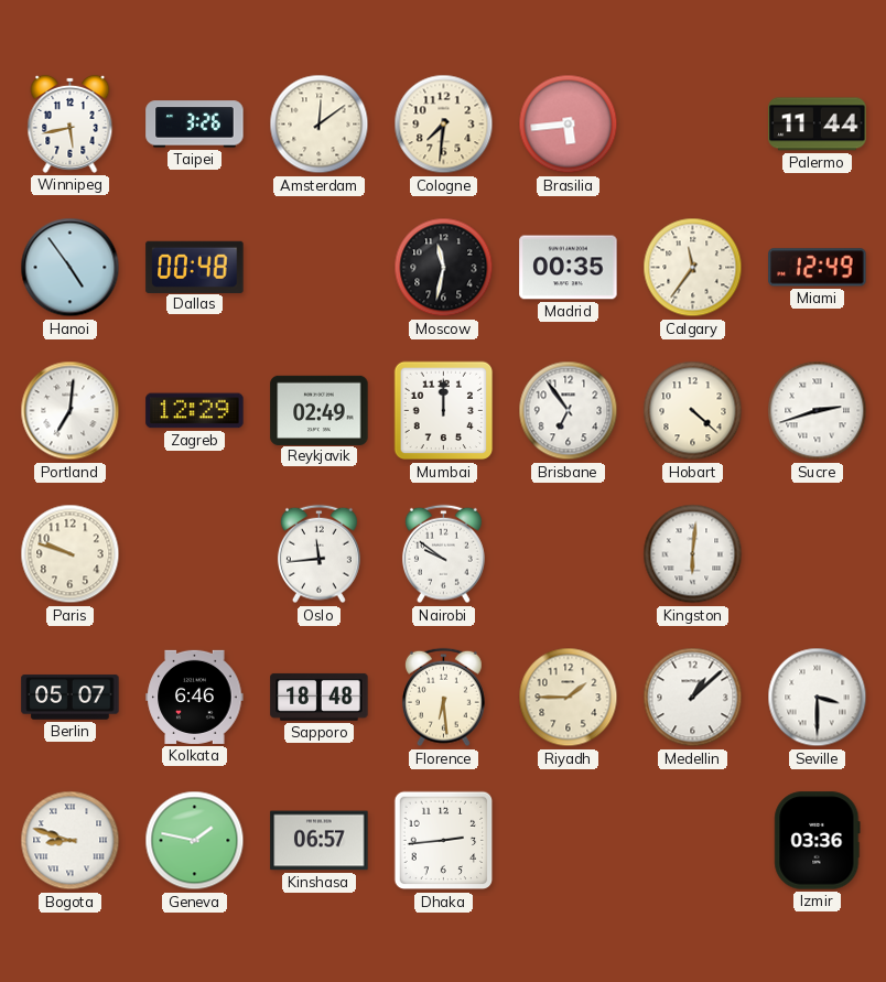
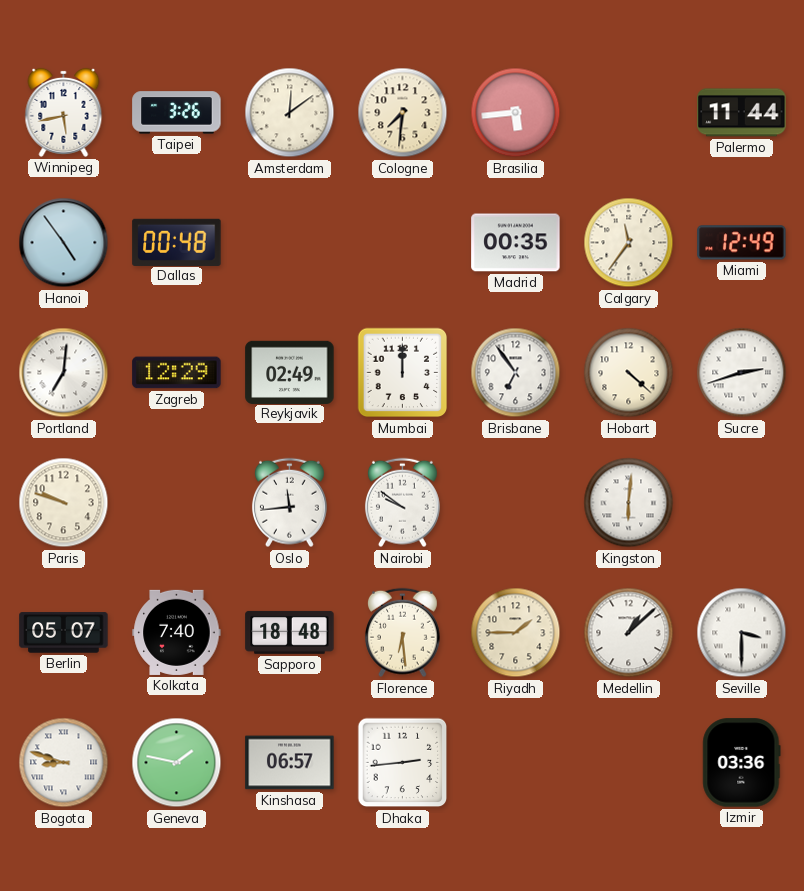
Moscow: 11:32 -> none
Kolkata: 6:46 -> 7:40
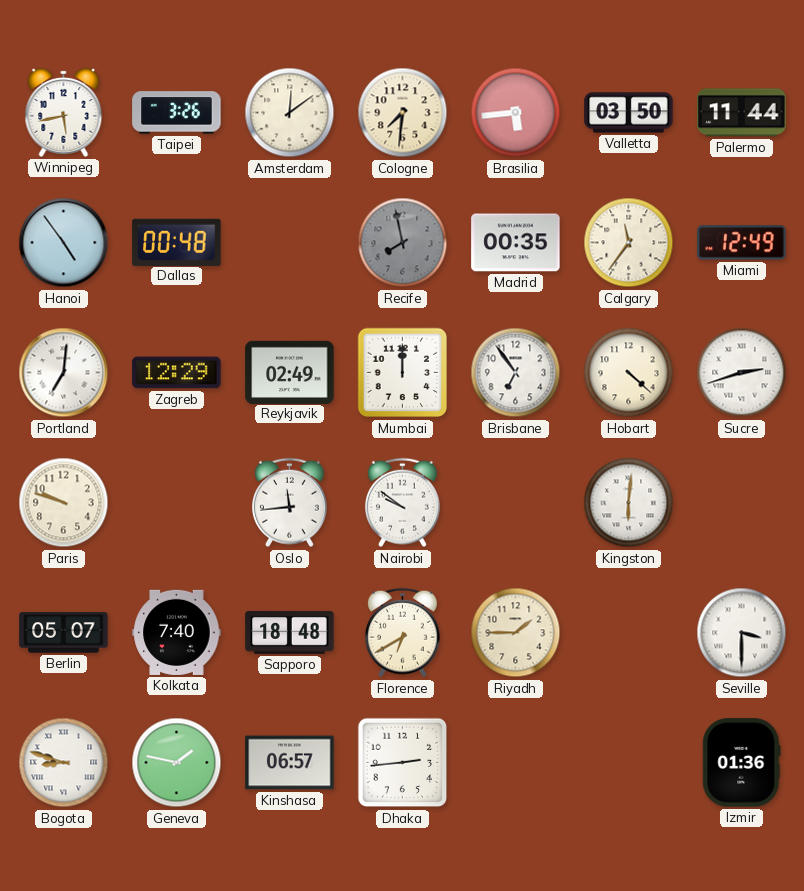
Valletta: none -> 03:50
Recife: none -> 7:58
Florence: 6:29 -> 6:40
Medellin: 1:08 -> none
Izmir: 03:36 -> 01:36
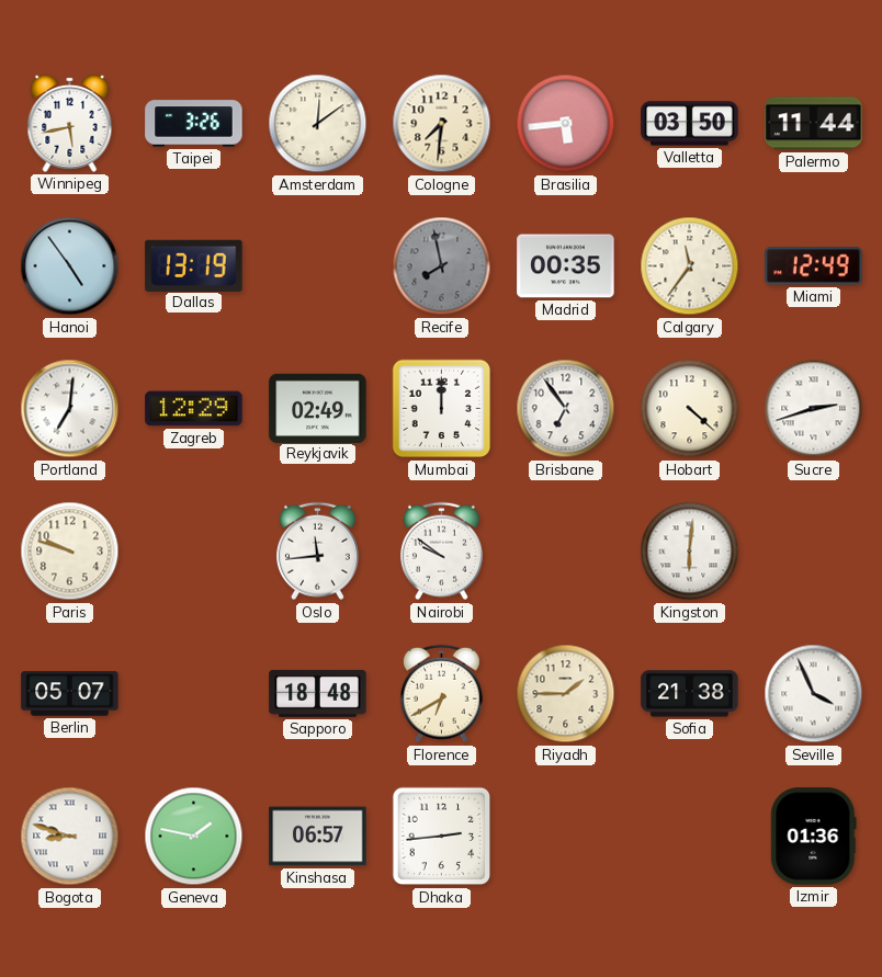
Dallas: 00:48 -> 13:19
Kolkata: 7:40 -> none
Sofia: none -> 21:38
Seville: 3:30 -> 3:56
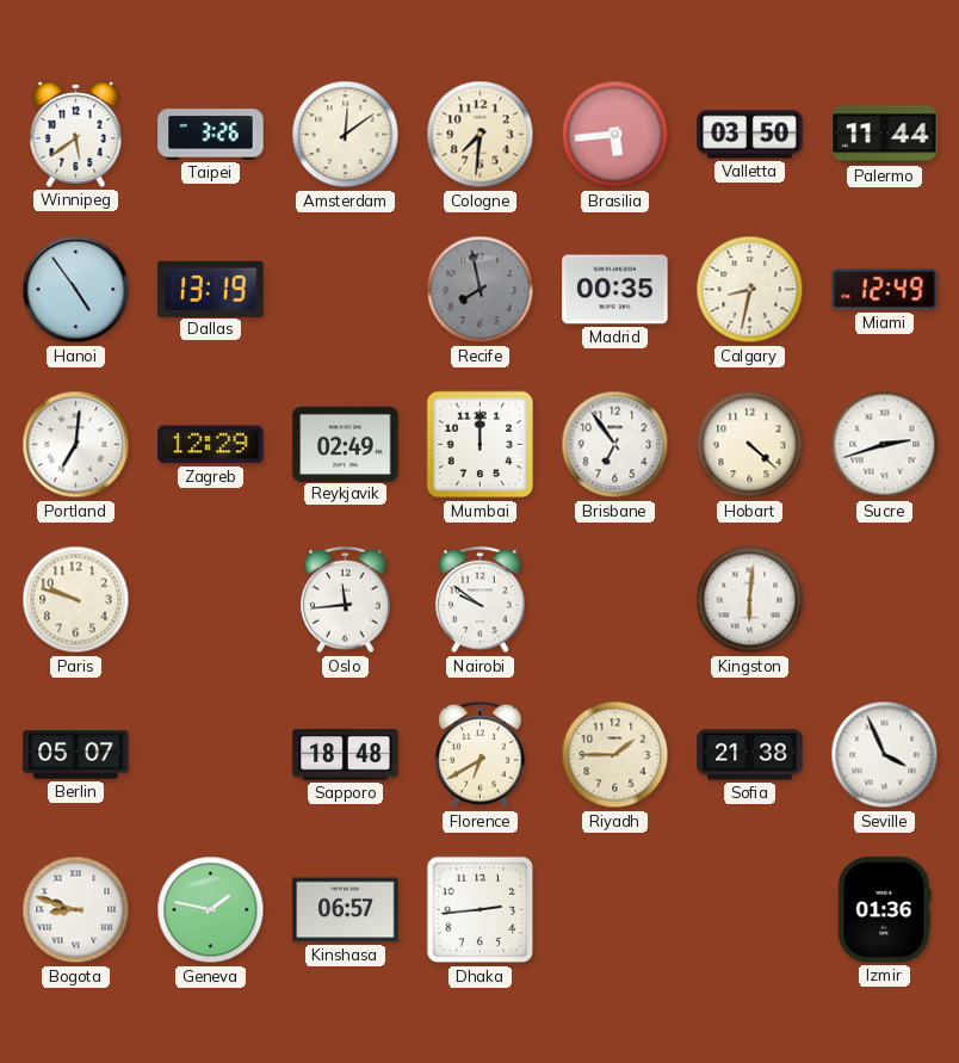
Winnipeg: 5:43 -> 5:39
Calgary: 11:36 -> 8:32
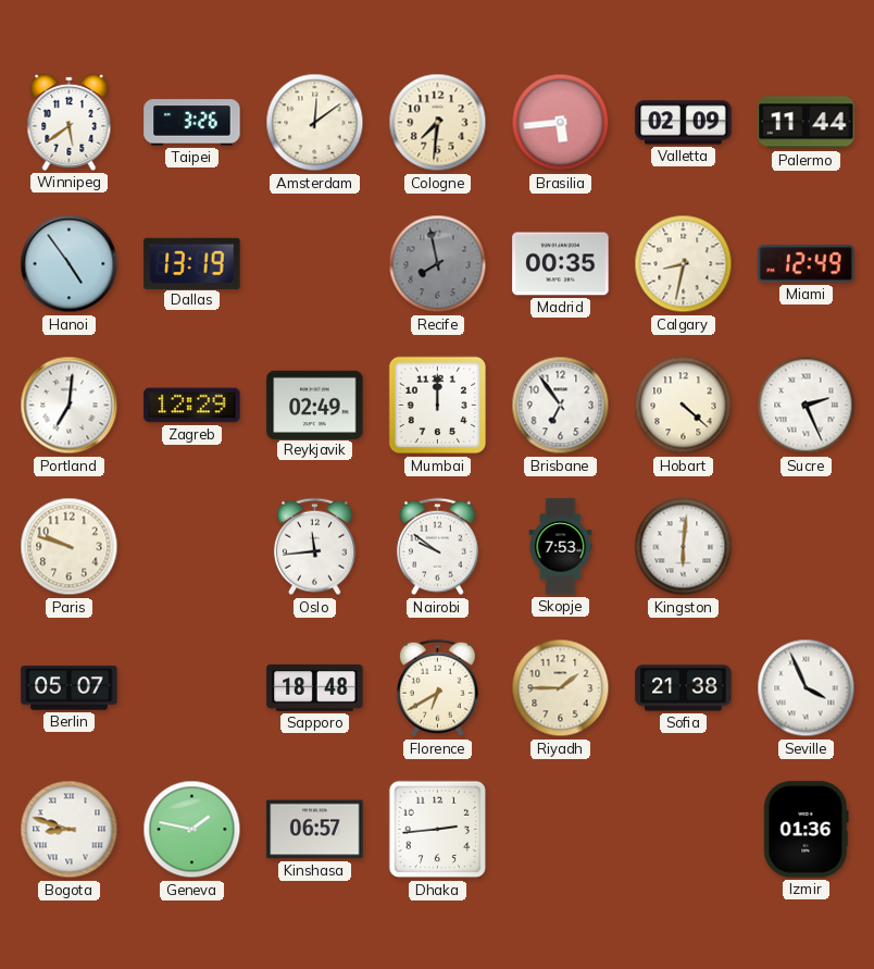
Valletta: 03:50 -> 02:09
Sucre: 2:42 -> 2:26
Skopje: none -> 7:53
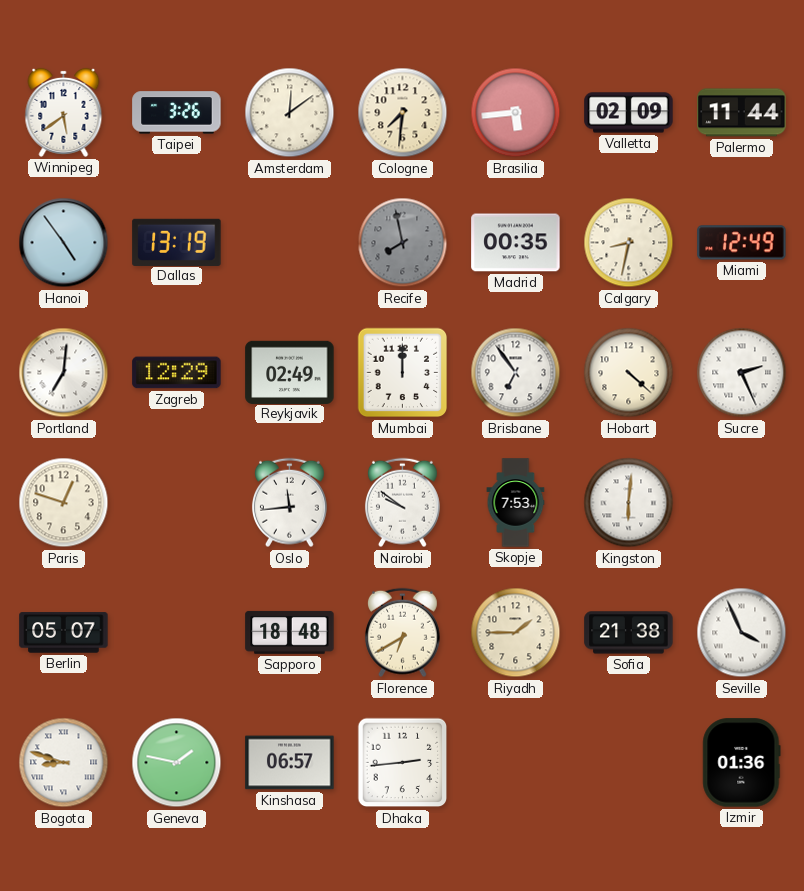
Paris: 9:48 -> 12:48
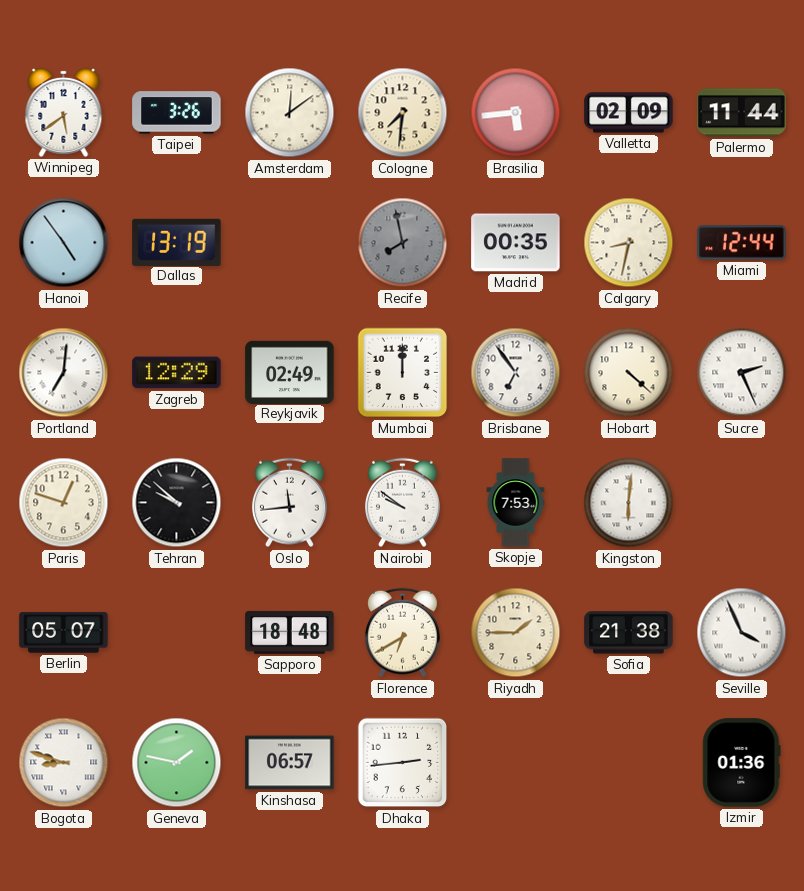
Miami: 12:49 -> 12:44
Tehran: none -> 9:52
